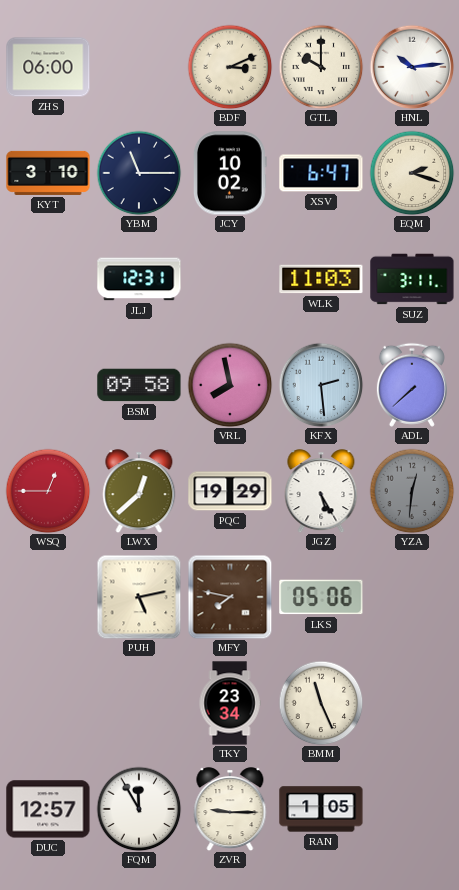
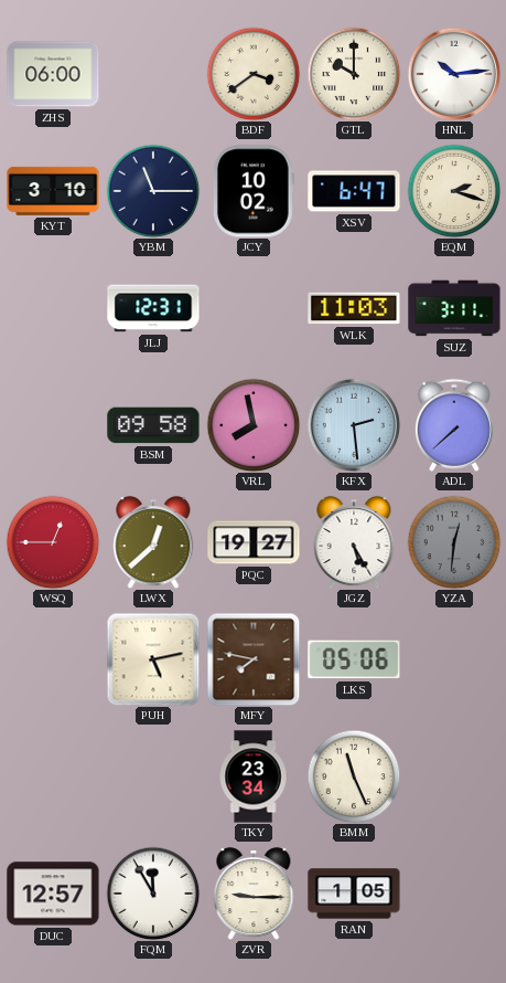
BDF: 3:11 -> 3:39
PQC: 19:29 -> 19:27
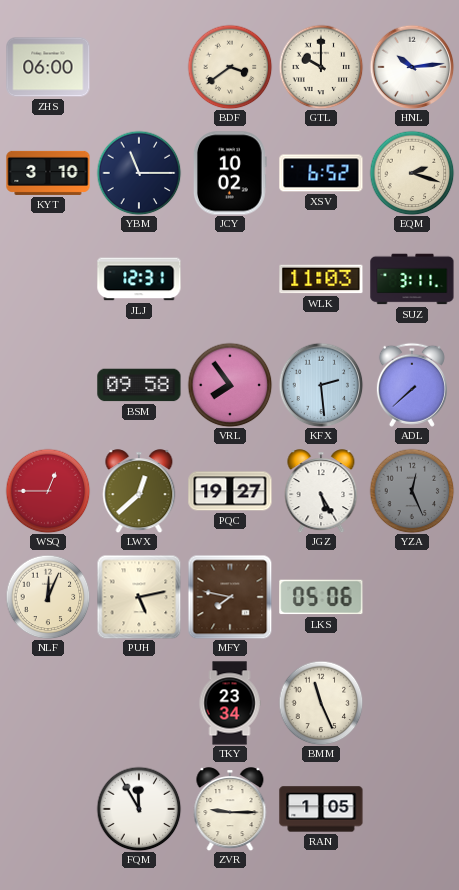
XSV: 6:47 -> 6:52
VRL: 7:58 -> 7:54
YZA: 12:31 -> 12:26
NLF: none -> 12:04
DUC: 12:57 -> none
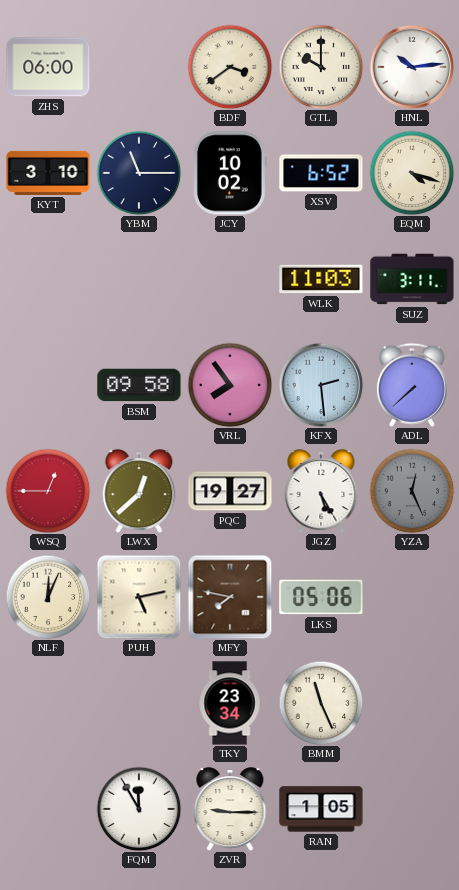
EQM: 2:18 -> 4:18
JLJ: 12:31 -> none
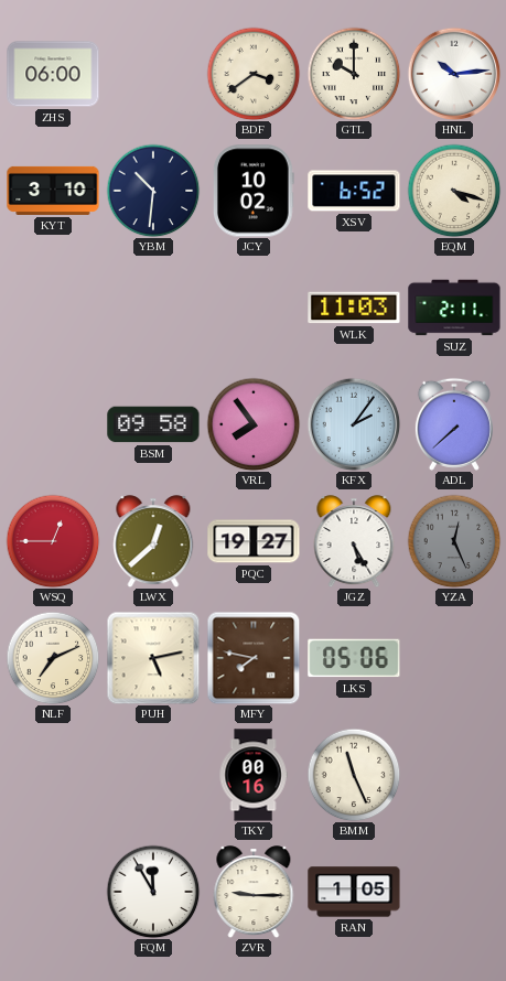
YBM: 11:15 -> 10:31
SUZ: 3:11 -> 2:11
KFX: 2:29 -> 2:06
NLF: 12:04 -> 7:11
TKY: 23:34 -> 00:16
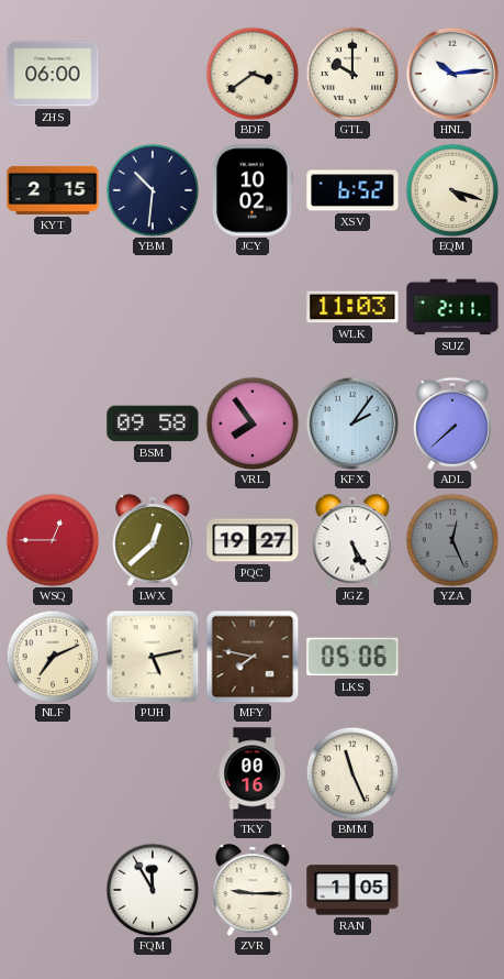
KYT: 3:10 -> 2:15
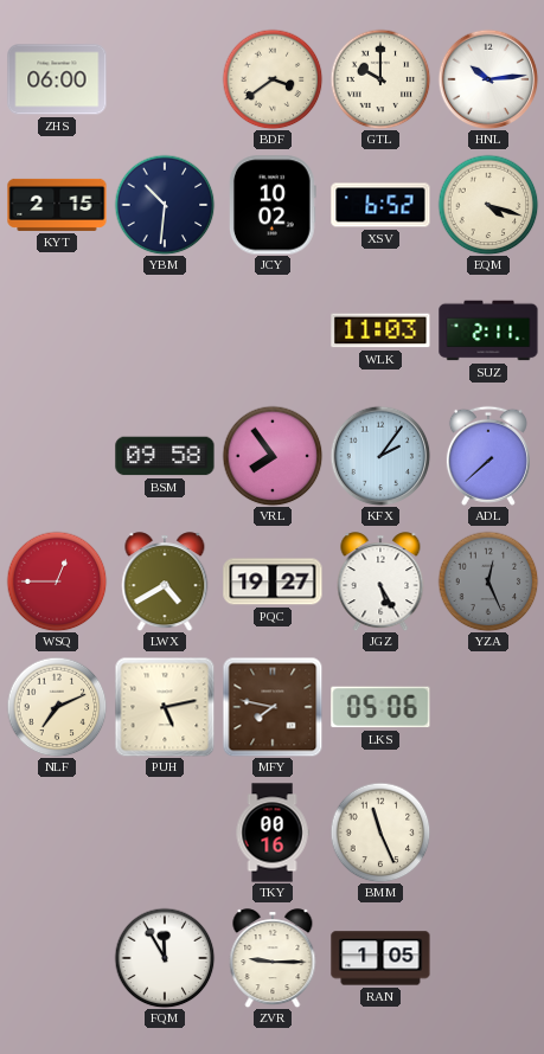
LWX: 12:38 -> 4:40
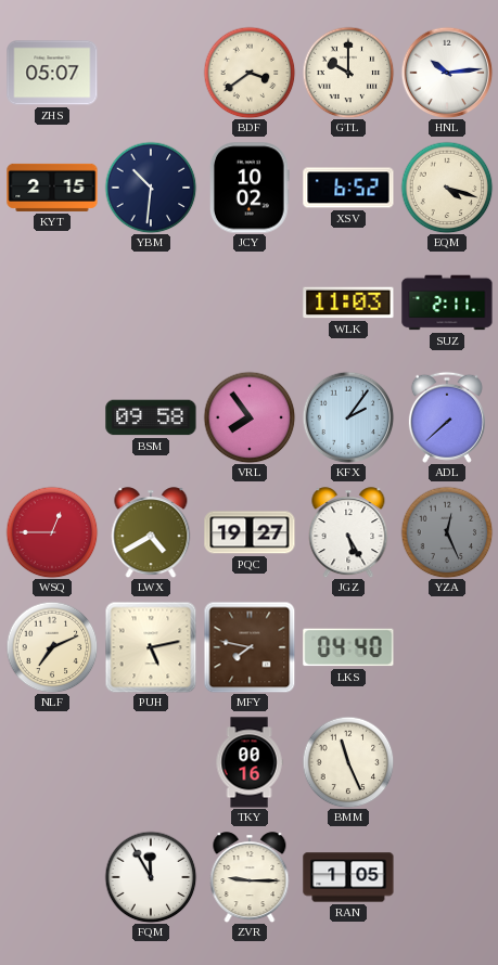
ZHS: 06:00 -> 05:07
LKS: 05:06 -> 04:40
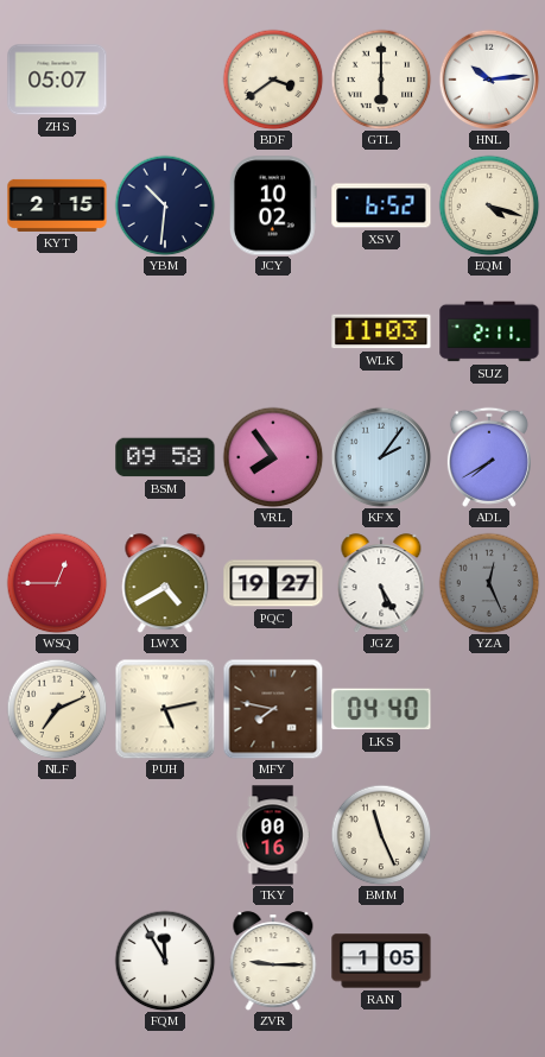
GTL: 10:00 -> 6:00
ADL: 7:38 -> 7:40
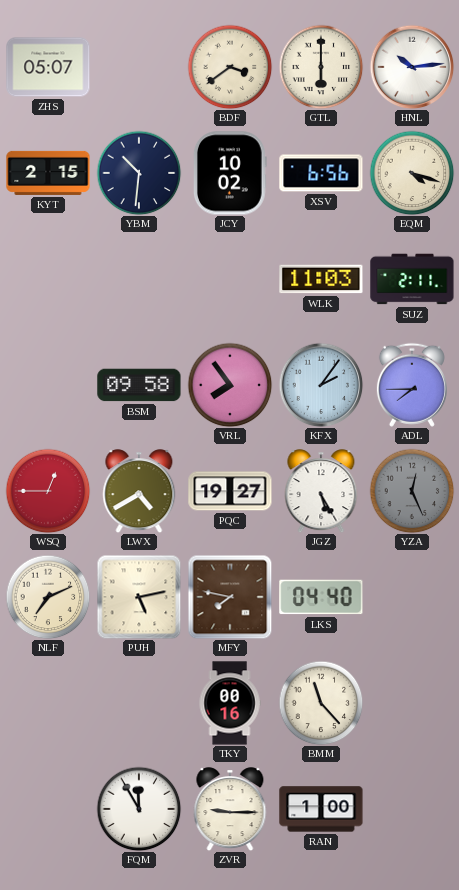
XSV: 6:52 -> 6:56
ADL: 7:40 -> 7:45
BMM: 11:26 -> 11:23
RAN: 1:05 -> 1:00
